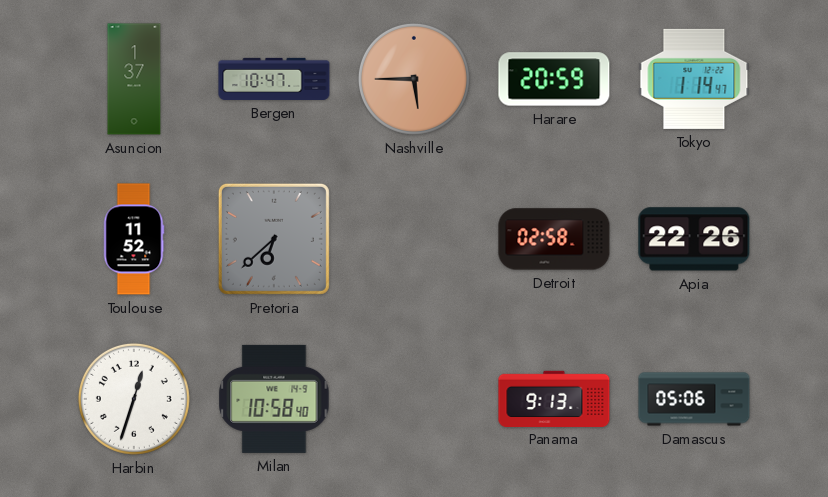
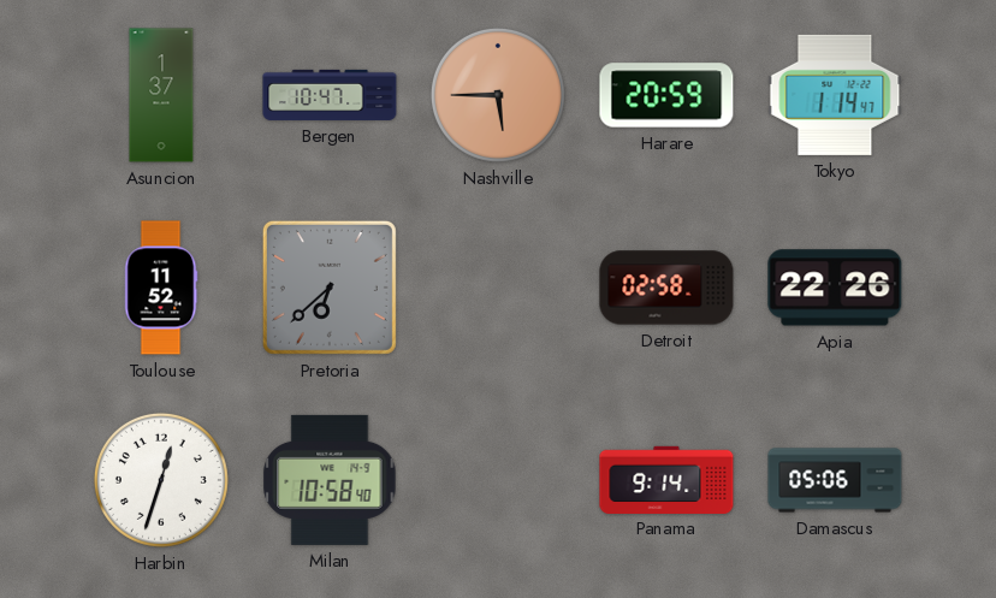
Panama: 9:13 -> 9:14
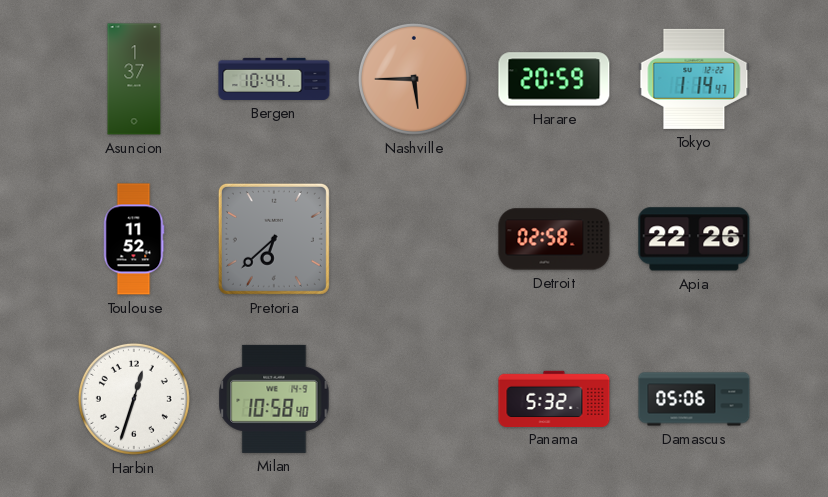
Bergen: 10:47 -> 10:44
Panama: 9:14 -> 5:32
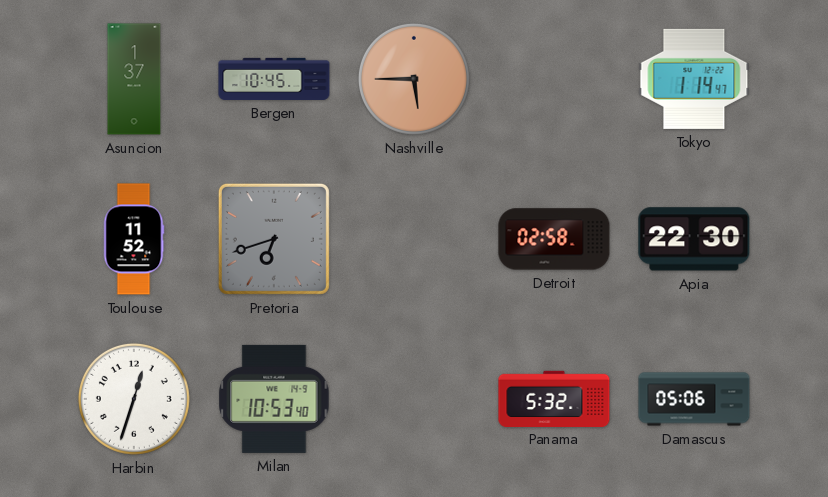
Bergen: 10:44 -> 10:45
Harare: 20:59 -> none
Pretoria: 6:38 -> 6:42
Apia: 22:26 -> 22:30
Milan: 10:58 -> 10:53
